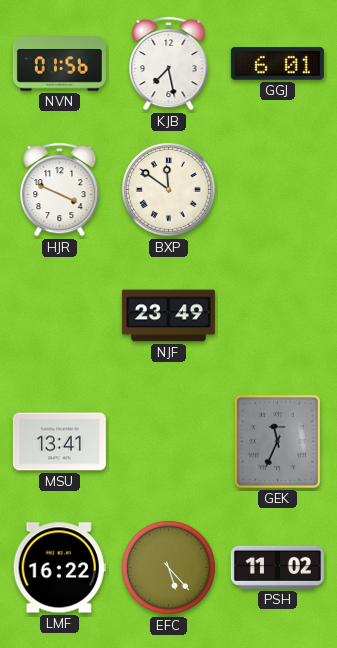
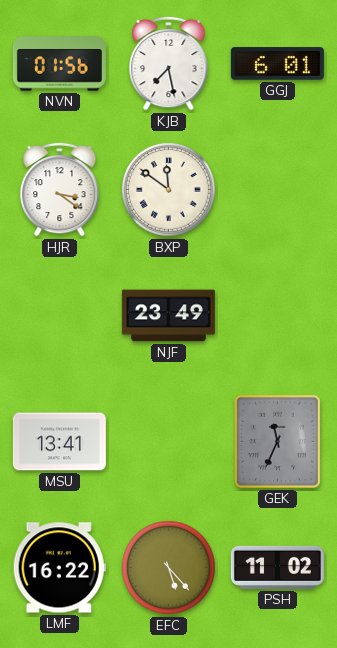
HJR: 3:49 -> 3:21
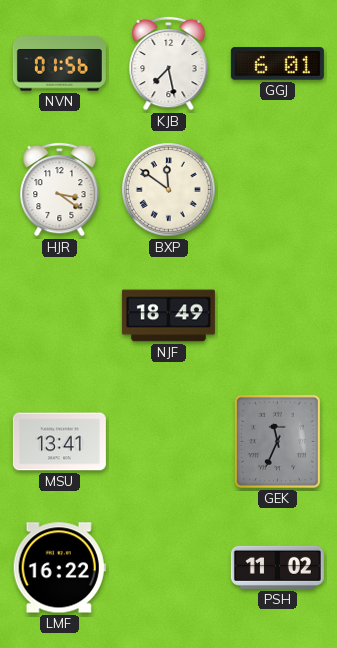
NJF: 23:49 -> 18:49
EFC: 5:23 -> none
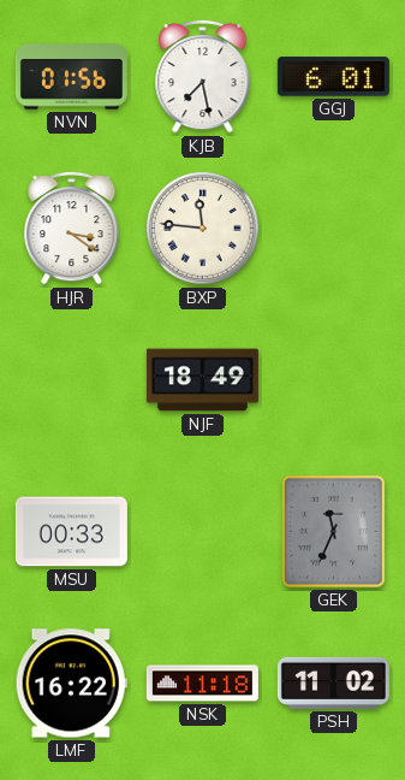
BXP: 11:51 -> 11:46
MSU: 13:41 -> 00:33
NSK: none -> 11:18
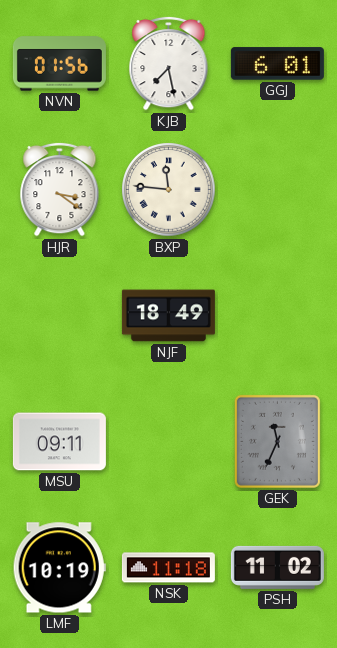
MSU: 00:33 -> 09:11
LMF: 16:22 -> 10:19
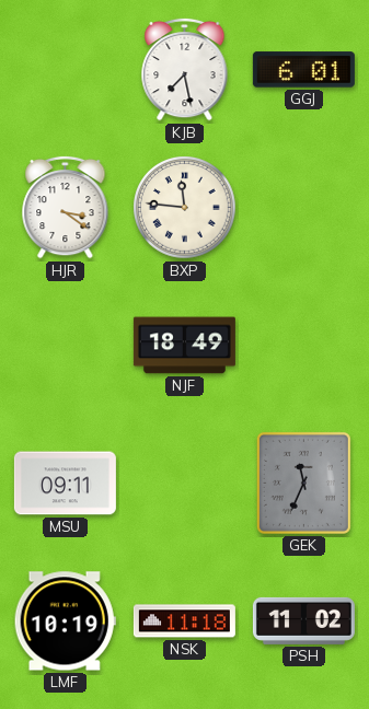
NVN: 01:56 -> none
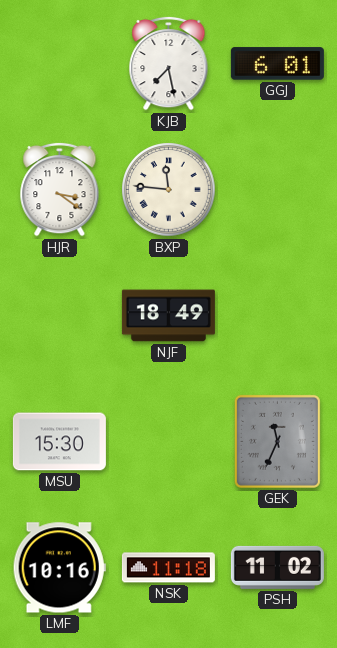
MSU: 09:11 -> 15:30
LMF: 10:19 -> 10:16
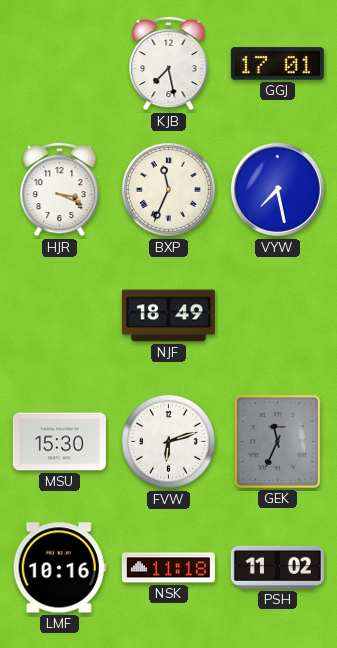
GGJ: 6:01 -> 17:01
HJR: 3:21 -> 3:19
BXP: 11:46 -> 11:34
VYW: none -> 7:28
FVW: none -> 6:12
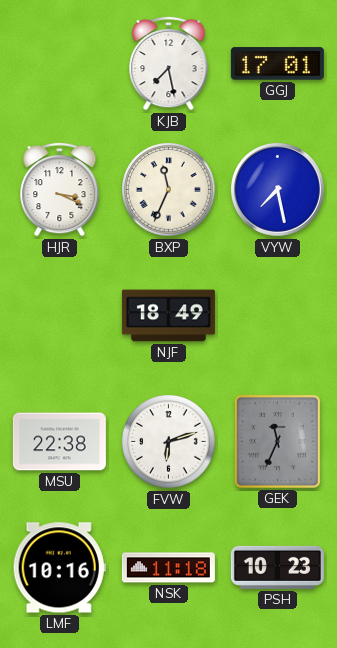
MSU: 15:30 -> 22:38
PSH: 11:02 -> 10:23
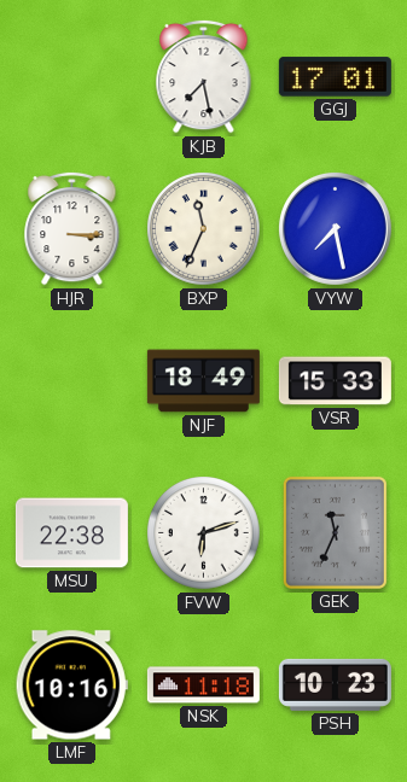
HJR: 3:19 -> 3:15
VSR: none -> 15:33
